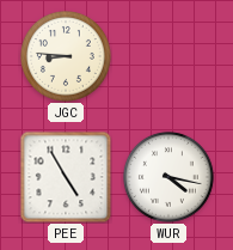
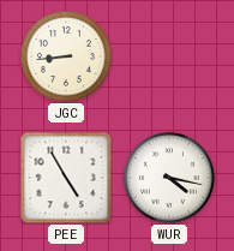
JGC: 8:46 -> 8:44
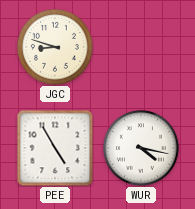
JGC: 8:44 -> 8:48
